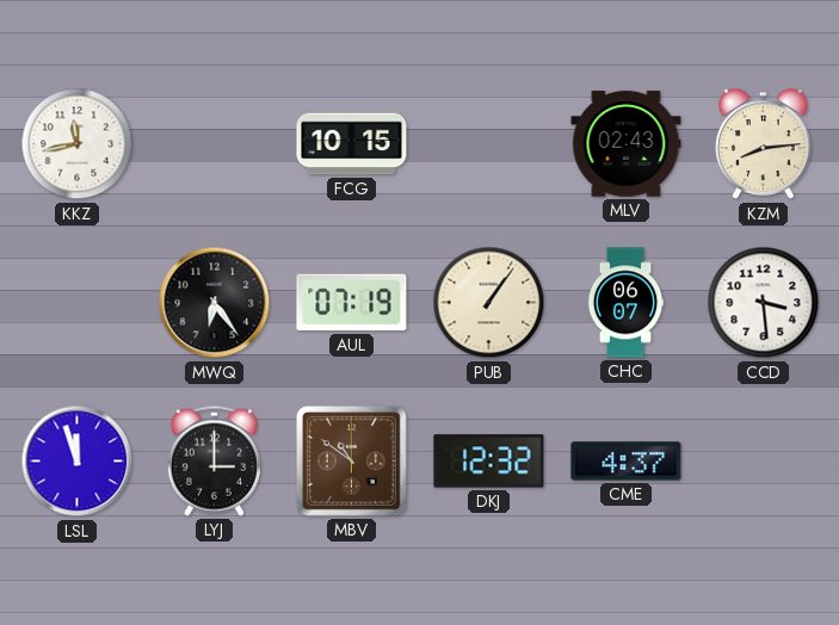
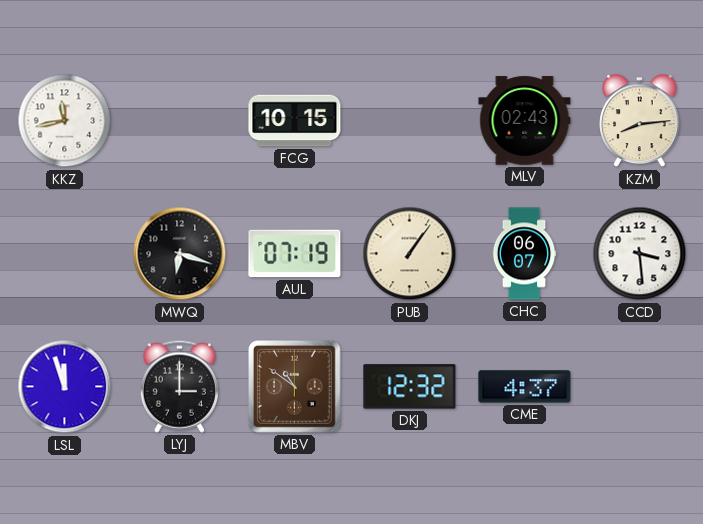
MWQ: 6:24 -> 6:18
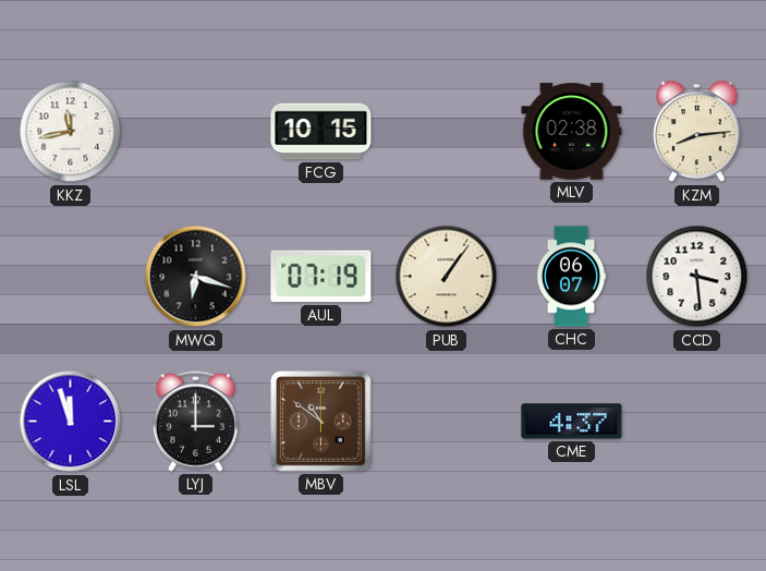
MLV: 02:43 -> 02:38
DKJ: 12:32 -> none
